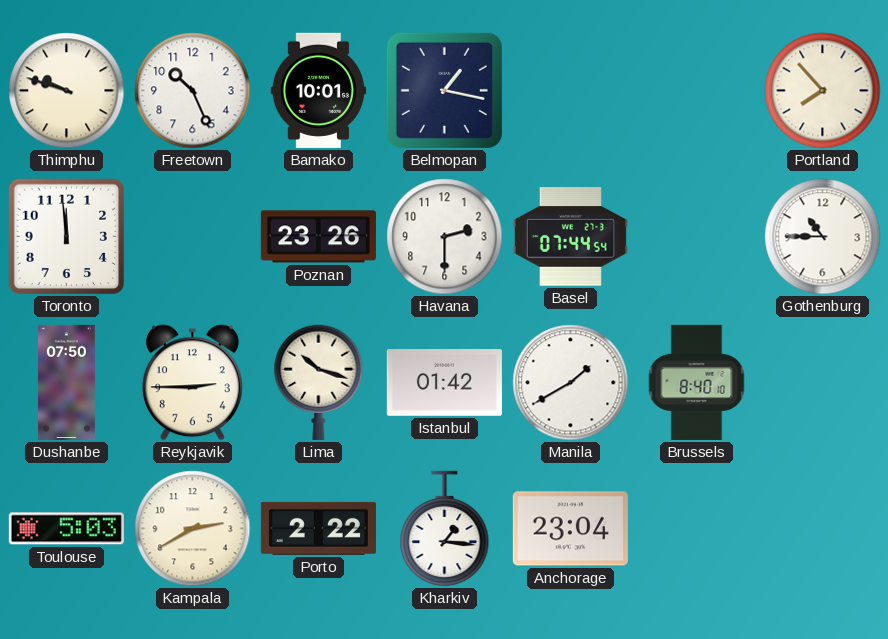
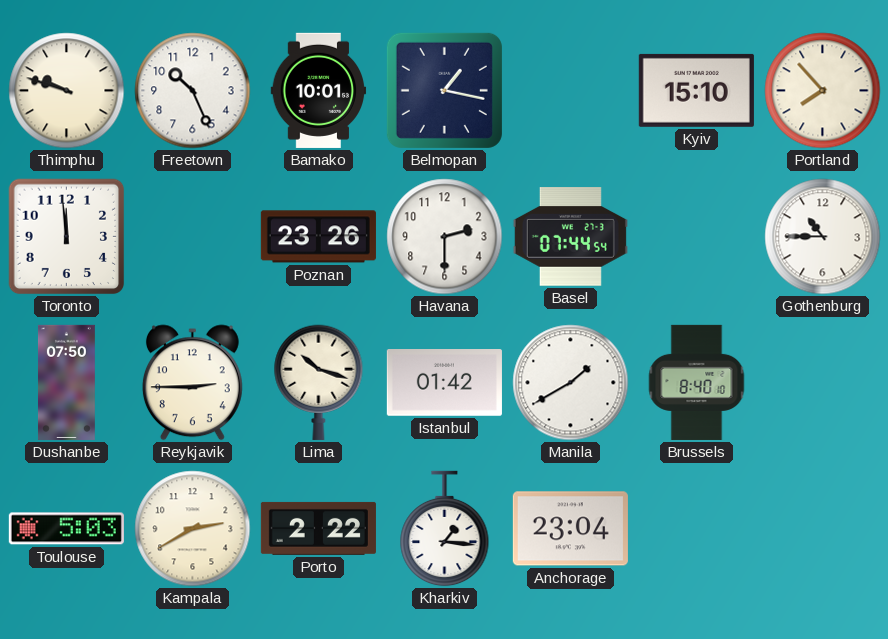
Kyiv: none -> 15:10
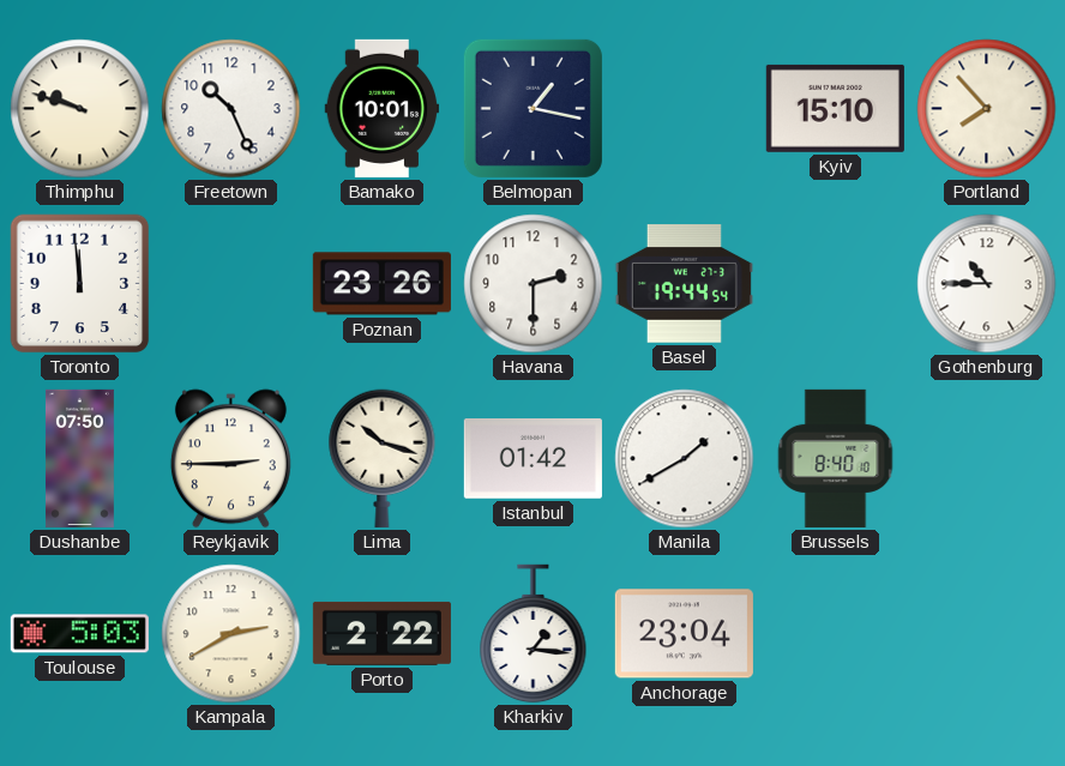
Basel: 07:44 -> 19:44
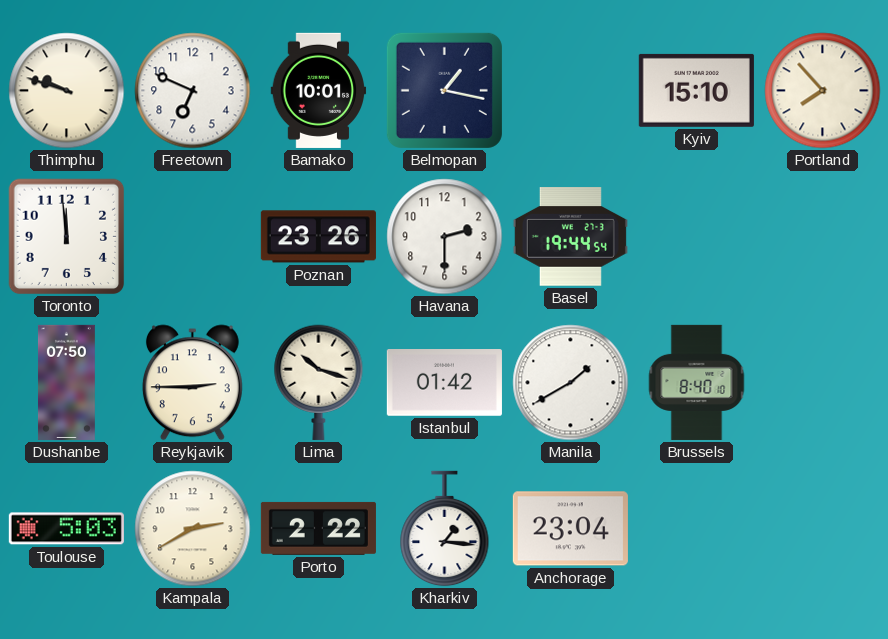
Freetown: 10:26 -> 6:49
Gothenburg: 10:45 -> none
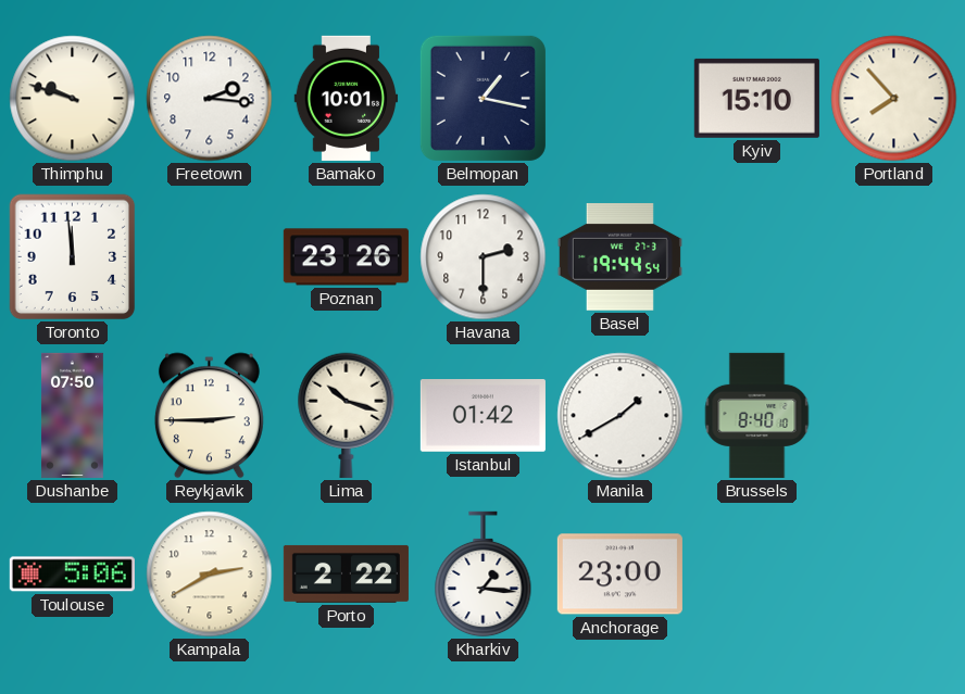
Freetown: 6:49 -> 2:16
Toulouse: 5:03 -> 5:06
Anchorage: 23:04 -> 23:00
